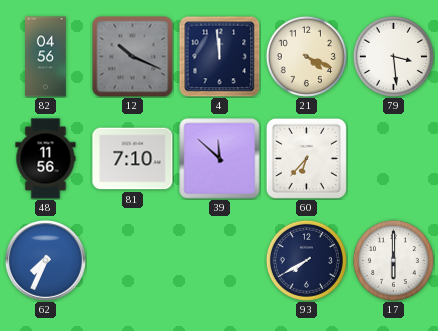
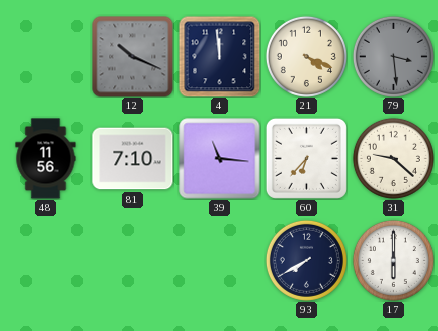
82: 04:56 -> none
79 dial: white -> grey
39: 11:52 -> 11:16
31: none -> 9:22
62: 7:34 -> none
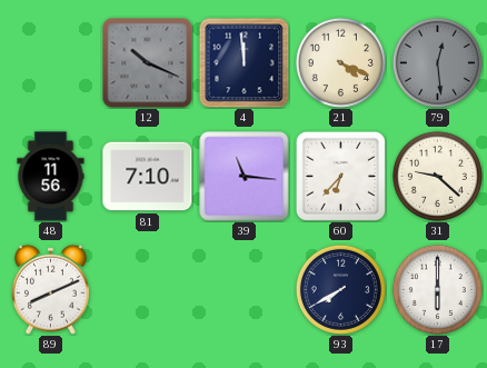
79: 3:29 -> 12:29
89: none -> 8:11
